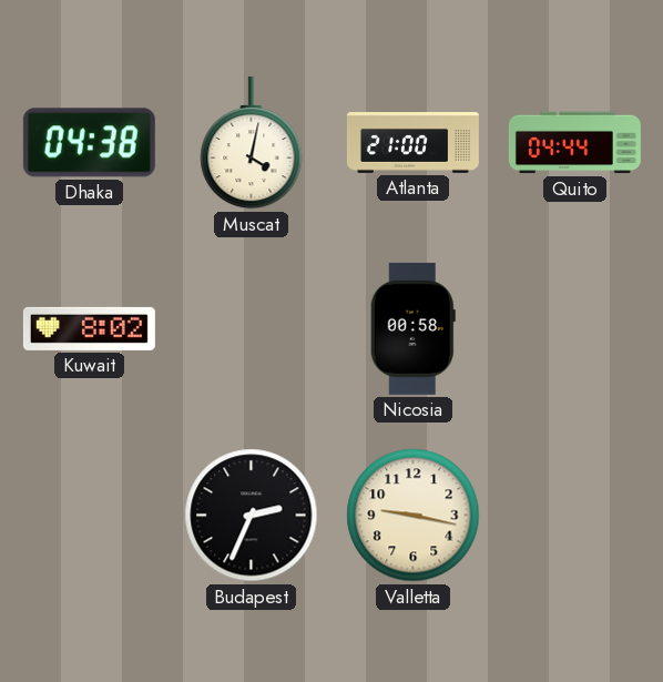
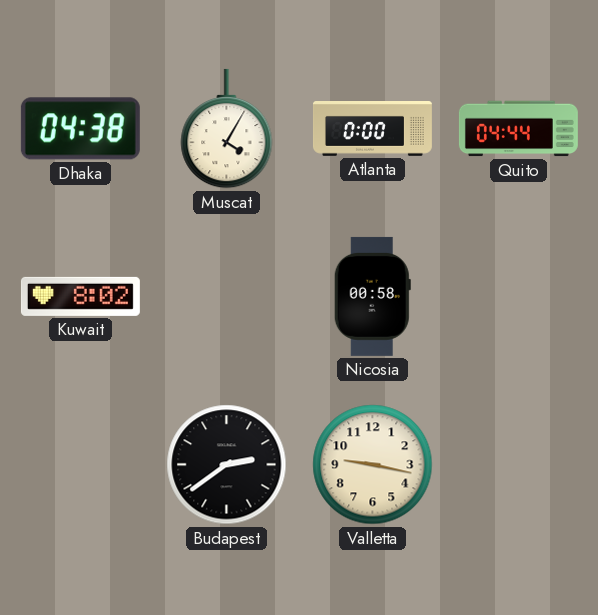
Muscat: 4:02 -> 4:05
Atlanta: 21:00 -> 0:00
Budapest: 2:34 -> 2:39
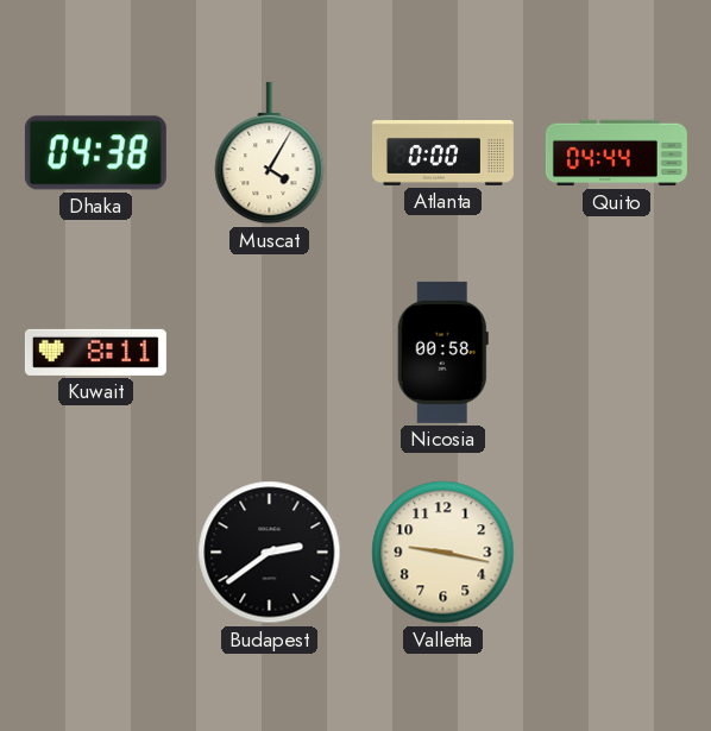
Kuwait: 8:02 -> 8:11
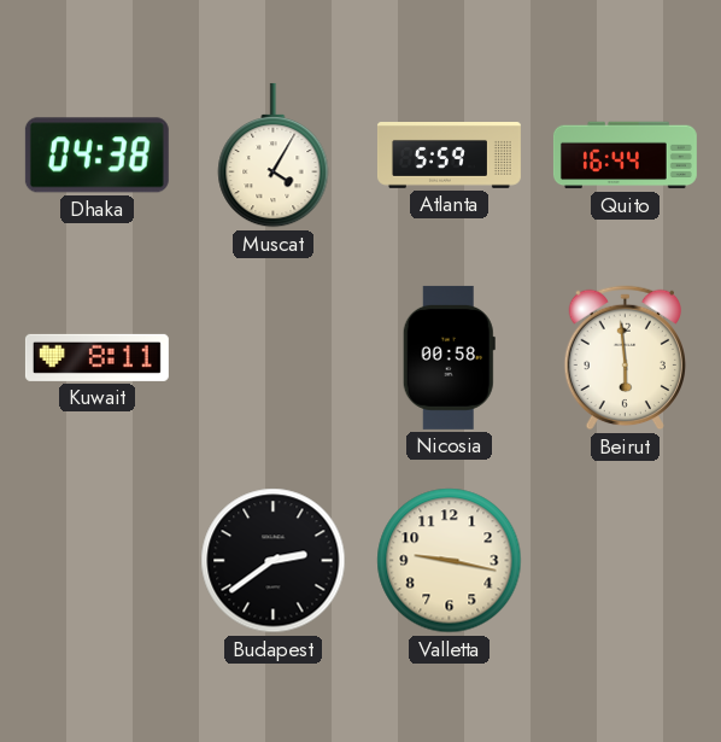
Atlanta: 0:00 -> 5:59
Quito: 04:44 -> 16:44
Beirut: none -> 5:59
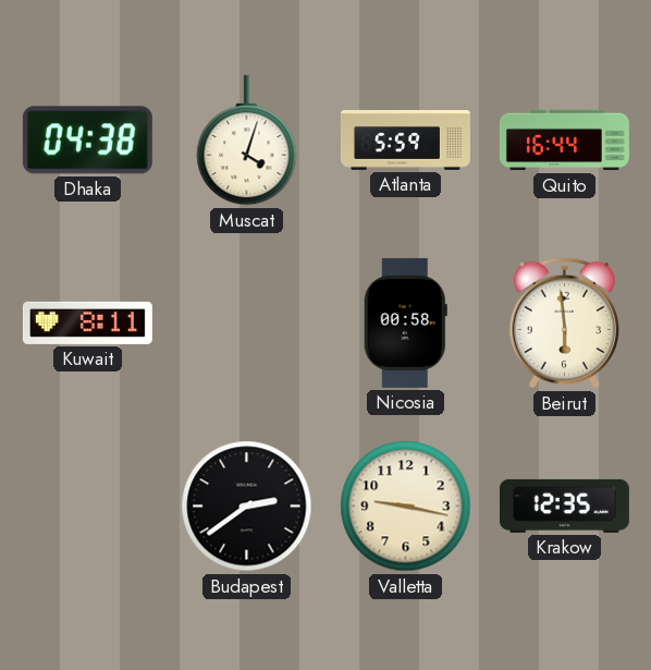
Muscat: 4:05 -> 4:03
Krakow: none -> 12:35
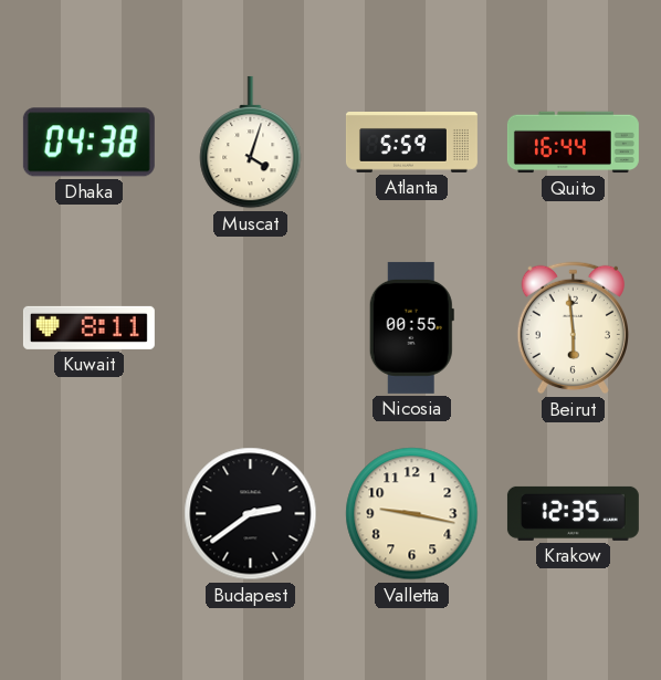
Nicosia: 00:58 -> 00:55
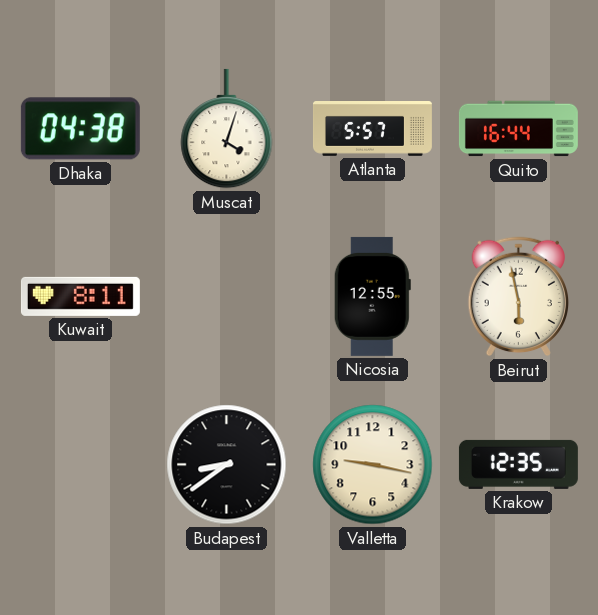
Atlanta: 5:59 -> 5:57
Nicosia: 00:55 -> 12:55
Beirut: 5:59 -> 5:58
Budapest: 2:39 -> 8:39
